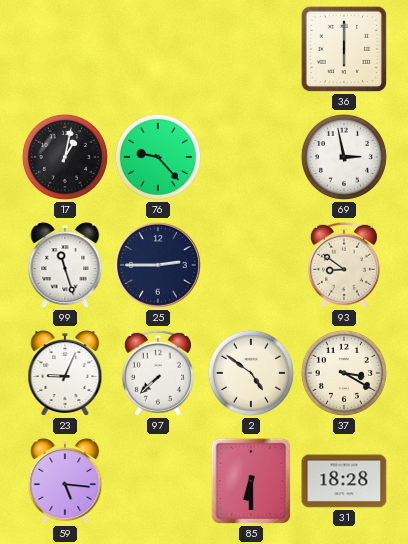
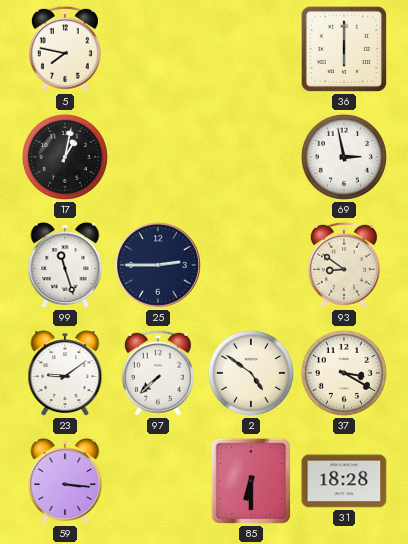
5: none -> 7:47
76: 9:23 -> none
23: 9:04 -> 9:09
59: 5:16 -> 3:16
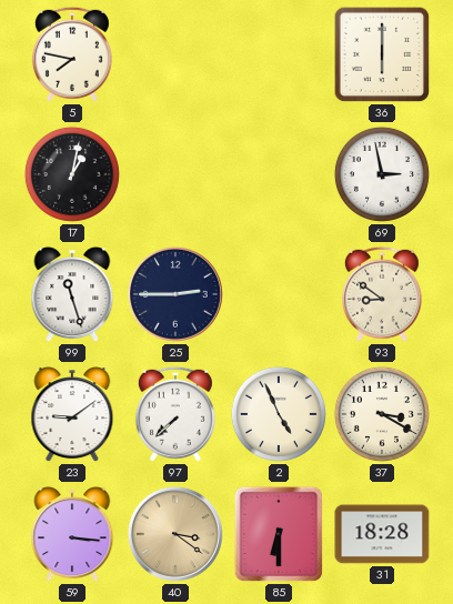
2: 4:51 -> 4:56
40: none -> 3:21
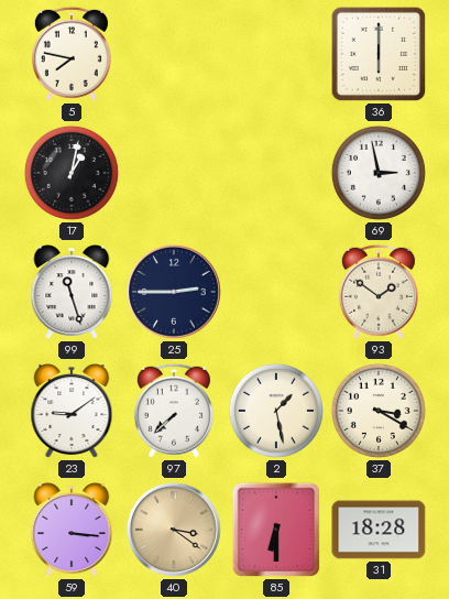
93: 8:51 -> 1:51
2: 4:56 -> 1:28
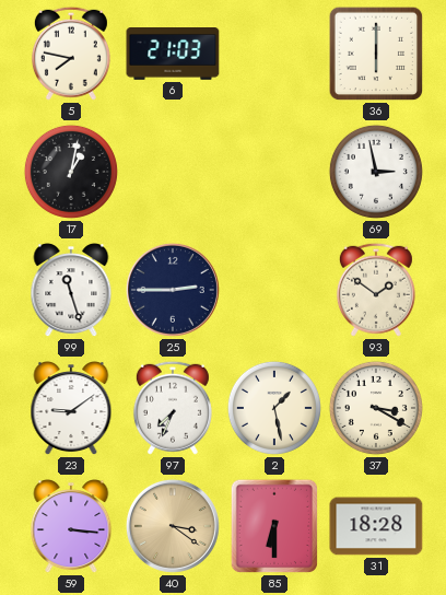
6: none -> 21:03
97: 7:38 -> 7:34
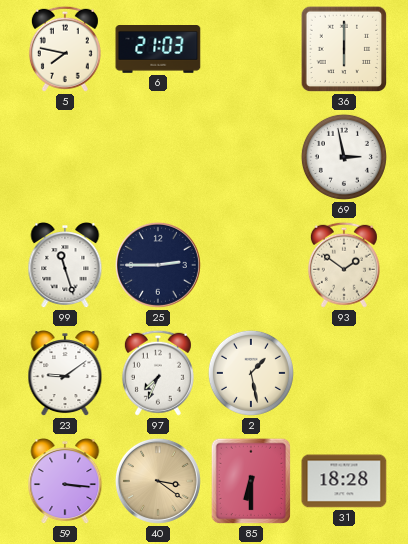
17: 1:02 -> none
37: 3:20 -> none
